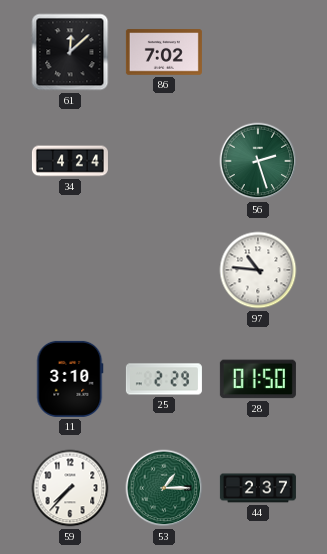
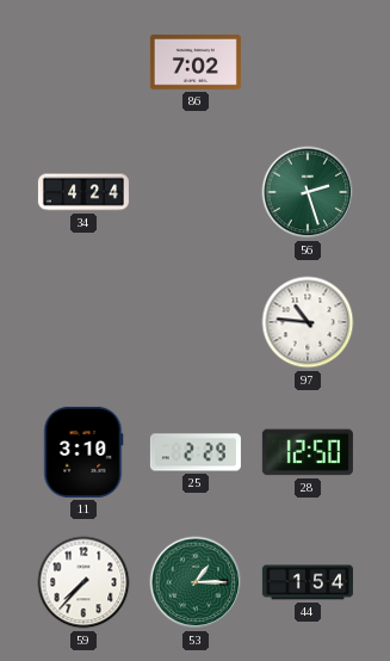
61: 12:08 -> none
28: 01:50 -> 12:50
44: 2:37 -> 1:54
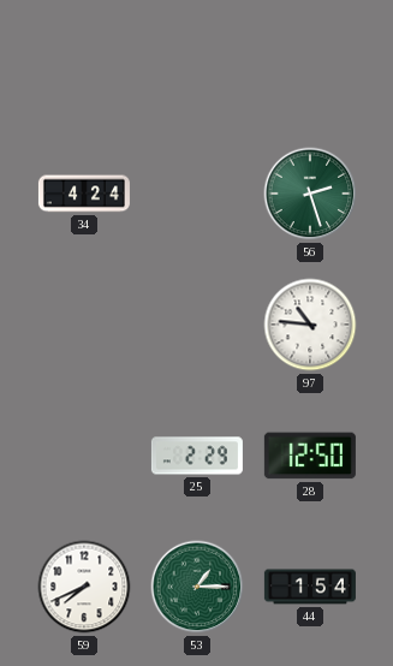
86: 7:02 -> none
11: 3:10 -> none
59: 7:37 -> 7:41
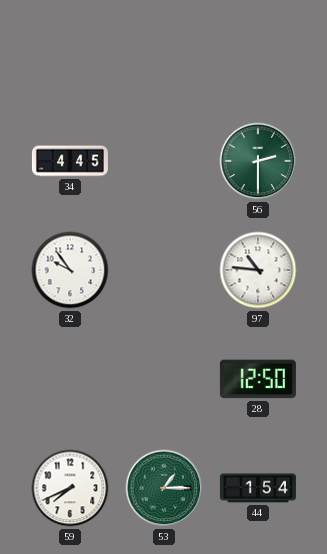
34: 4:24 -> 4:45
56: 2:27 -> 2:30
32: none -> 9:54
25: 2:29 -> none
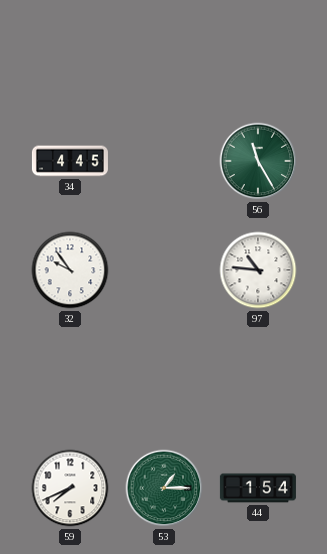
56: 2:30 -> 11:25
28: 12:50 -> none
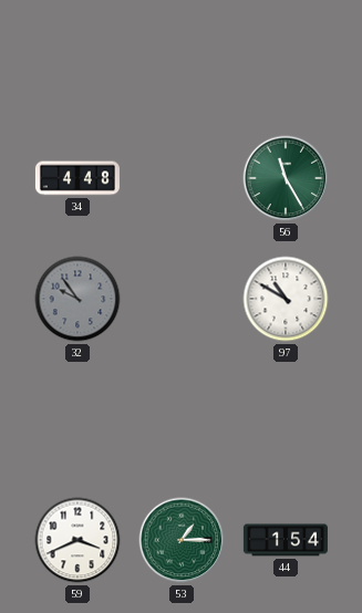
34: 4:45 -> 4:48
32 dial: white -> grey
97: 10:46 -> 10:50
59: 7:41 -> 3:41
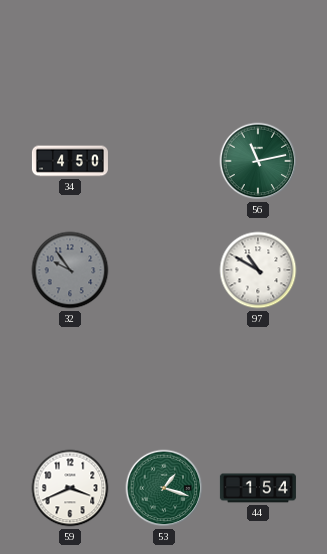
34: 4:48 -> 4:50
56: 11:25 -> 11:13
53: 1:15 -> 1:18
